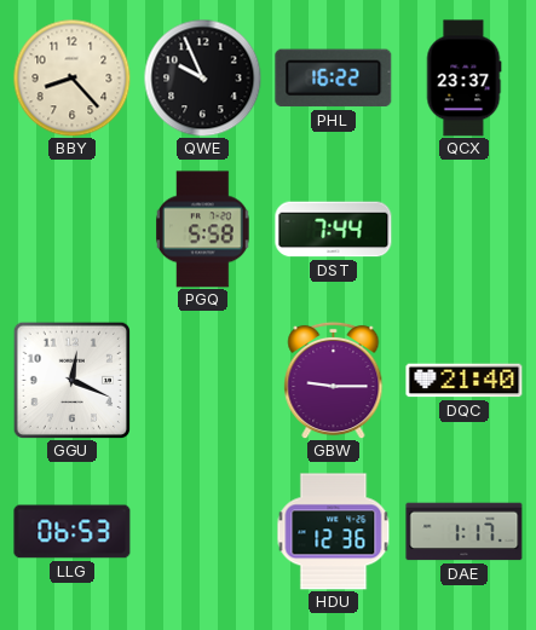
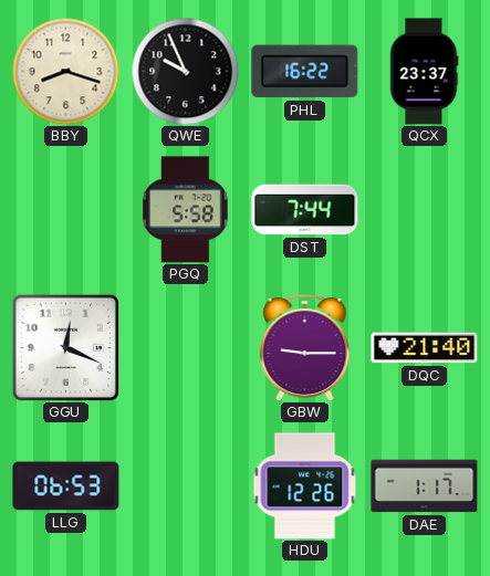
BBY: 8:23 -> 8:18
HDU: 12:36 -> 12:26
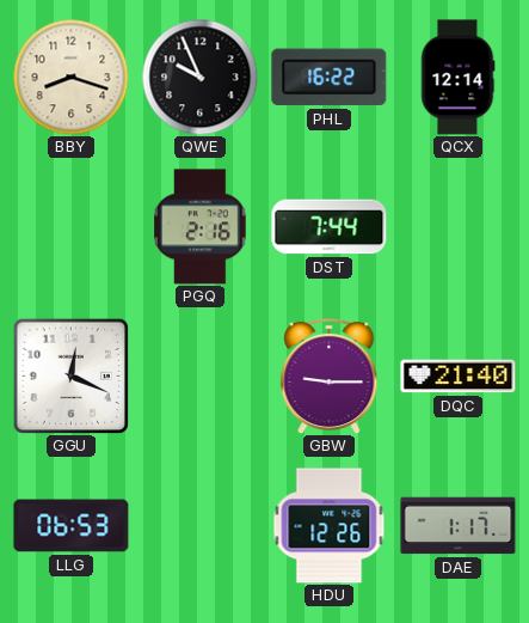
QCX: 23:37 -> 12:14
PGQ: 5:58 -> 2:16
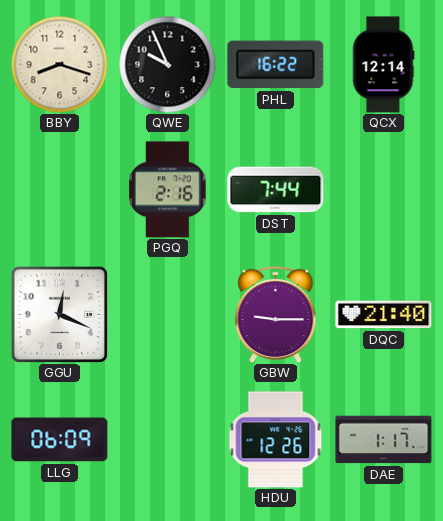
LLG: 06:53 -> 06:09
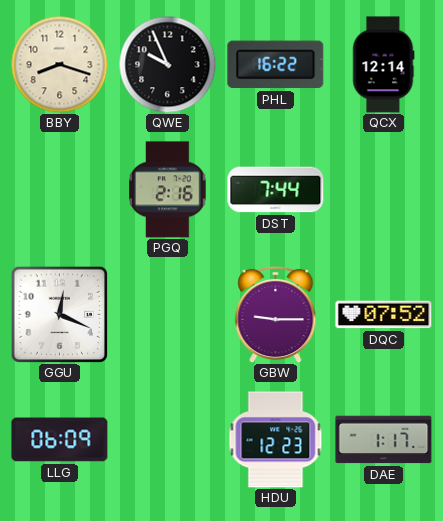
DQC: 21:40 -> 07:52
HDU: 12:26 -> 12:23
